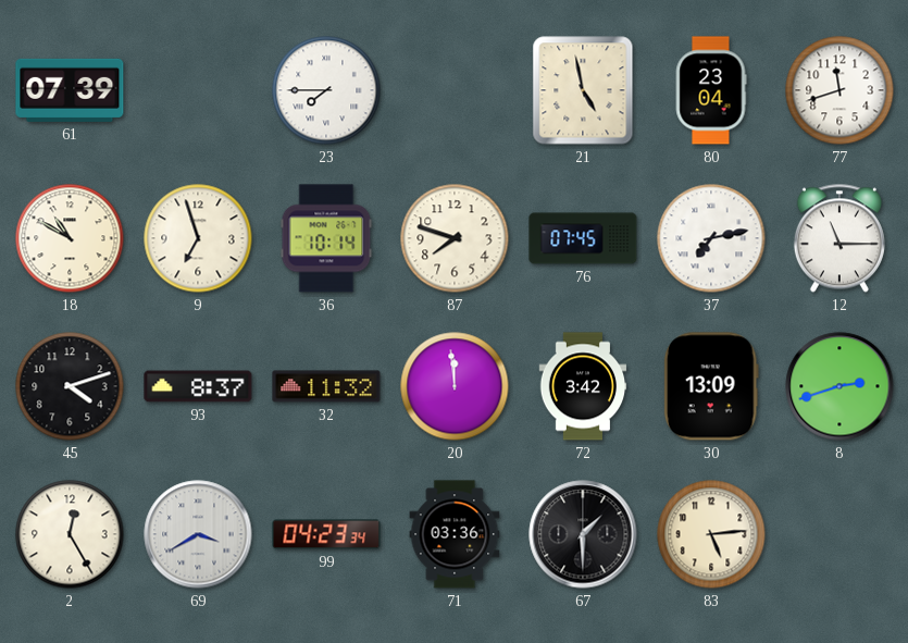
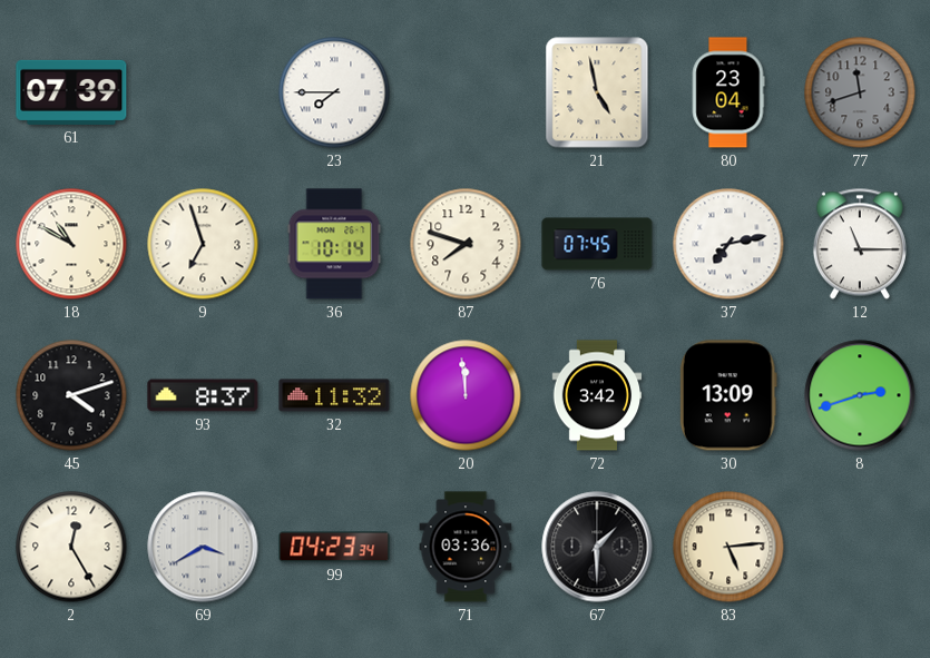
77 dial: white -> grey
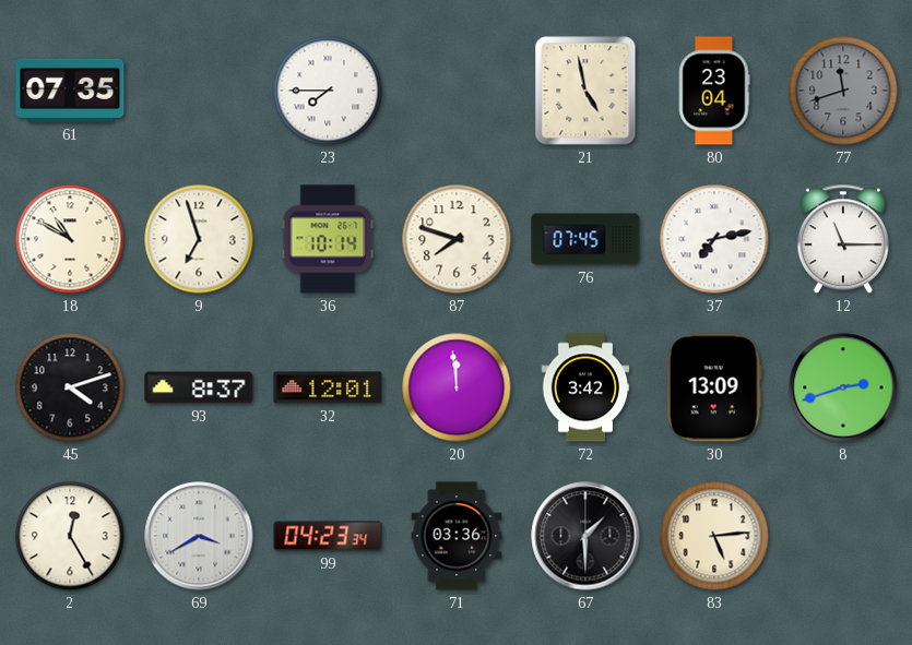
61: 07:39 -> 07:35
32: 11:32 -> 12:01
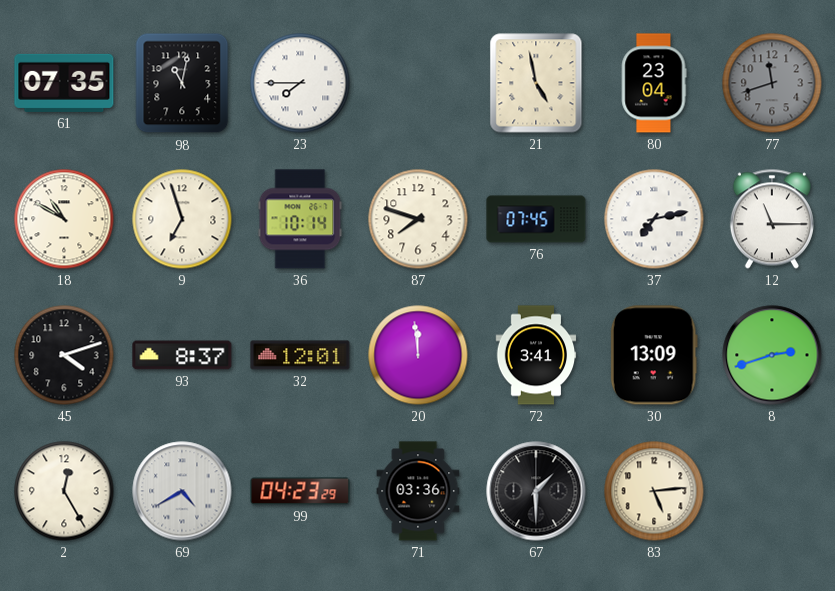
98: none -> 11:02
72: 3:42 -> 3:41
69: 3:40 -> 4:40
99: 04:23:34 -> 04:23:29
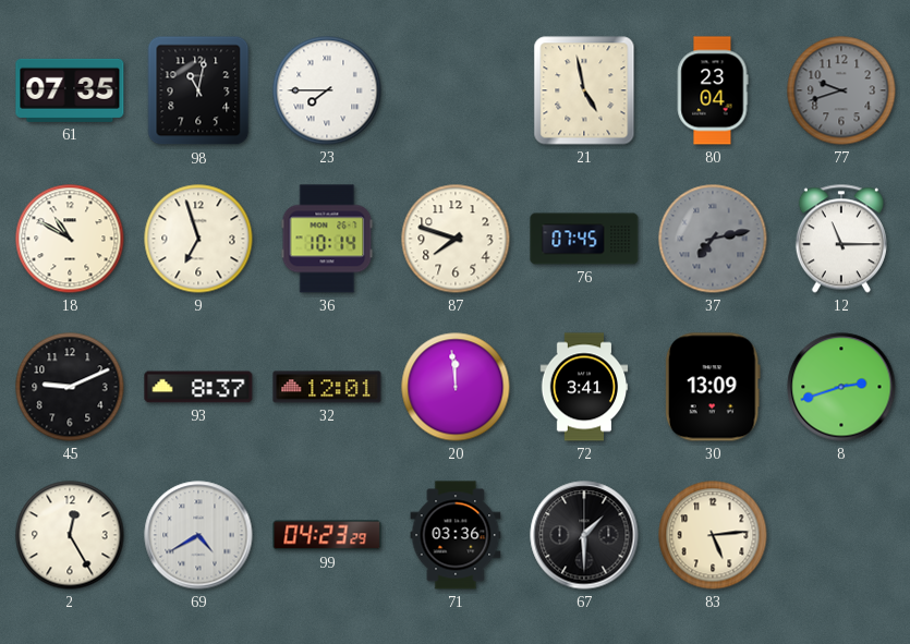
77: 11:42 -> 9:42
37 dial: white -> grey
45: 4:12 -> 9:11
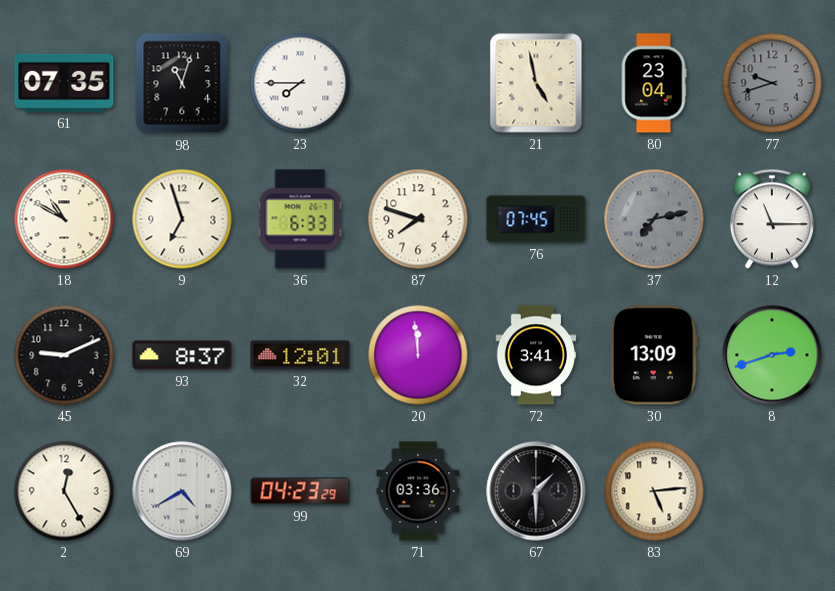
98: 11:02 -> 11:03
36: 10:14 -> 6:33
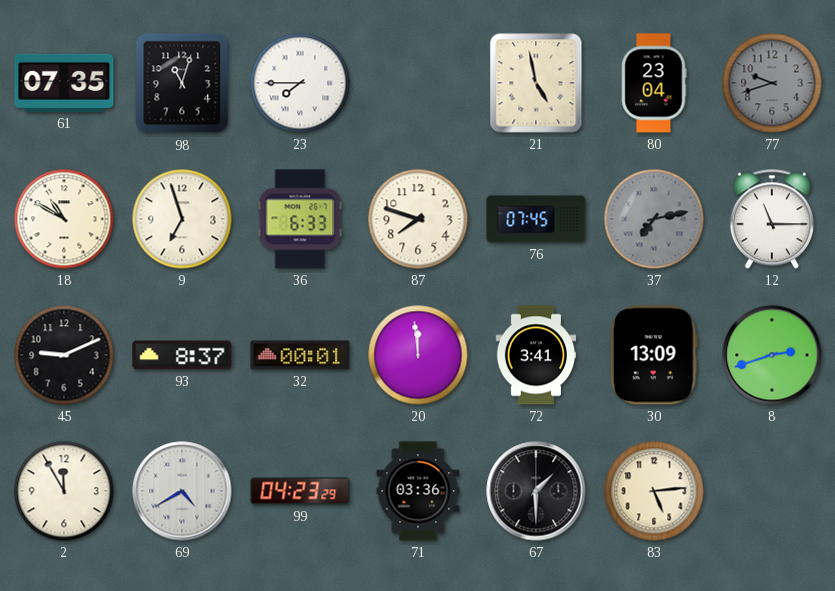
32: 12:01 -> 00:01
2: 12:25 -> 11:55
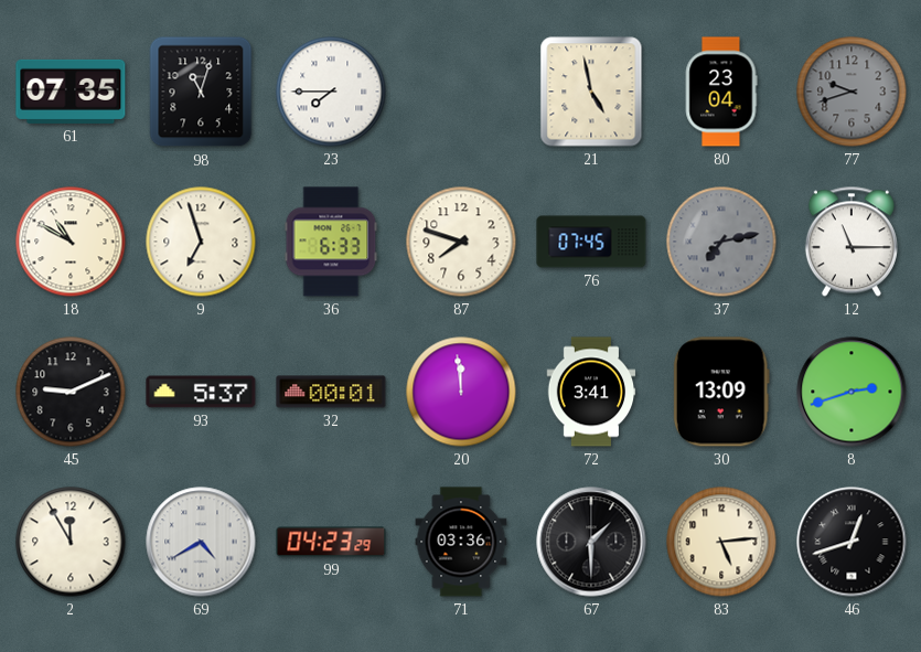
93: 8:37 -> 5:37
46: none -> 12:42
